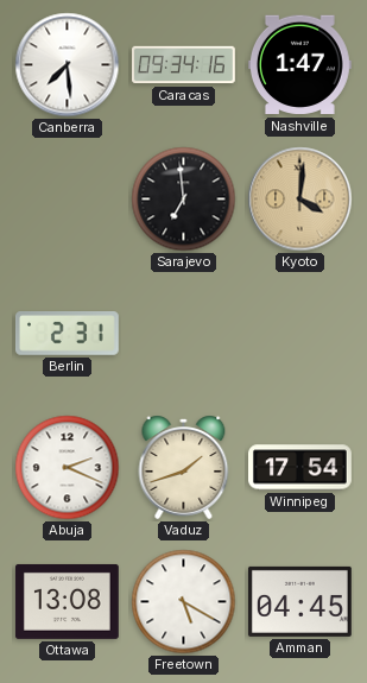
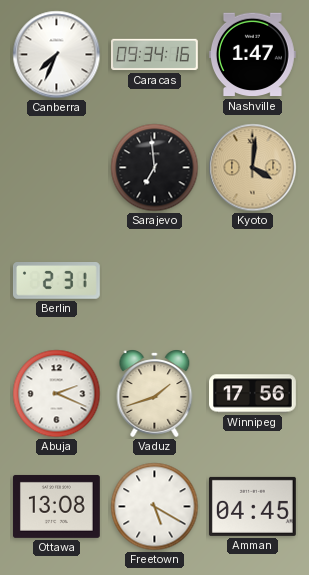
Canberra: 7:29 -> 7:34
Winnipeg: 17:54 -> 17:56
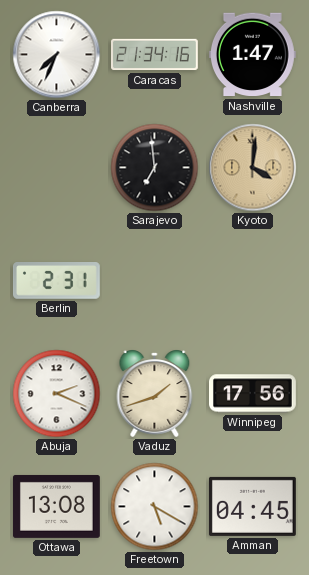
Caracas: 09:34 -> 21:34
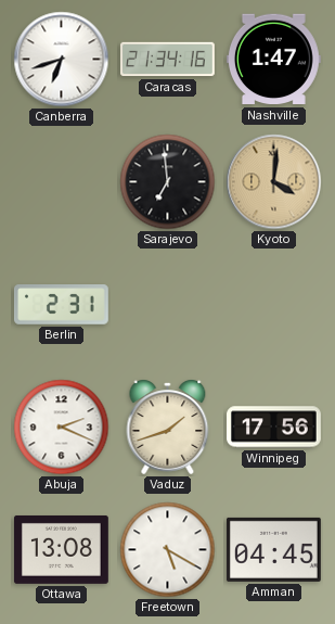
Canberra: 7:34 -> 6:42
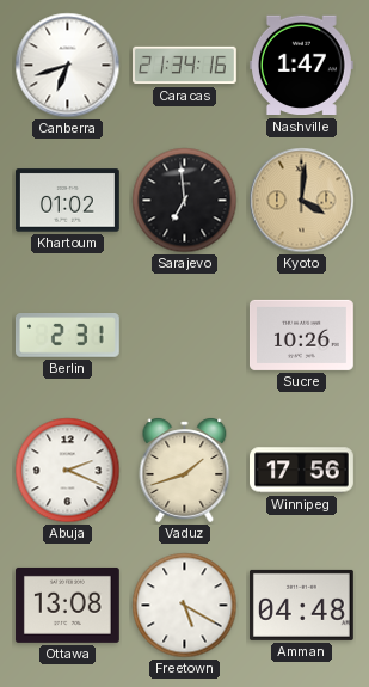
Khartoum: none -> 01:02
Sucre: none -> 10:26
Amman: 04:45 -> 04:48
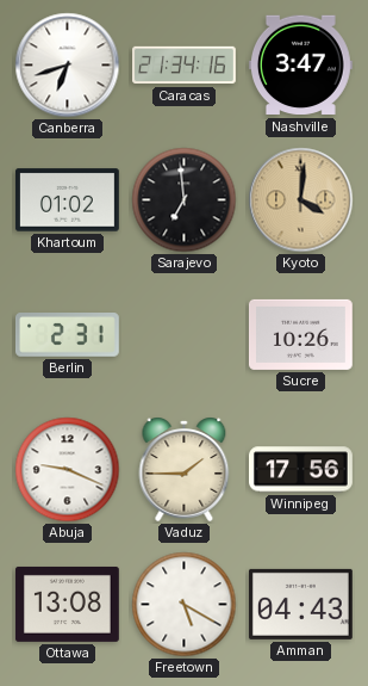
Nashville: 1:47 -> 3:47
Abuja: 2:19 -> 9:19
Vaduz: 1:42 -> 1:45
Amman: 04:48 -> 04:43
